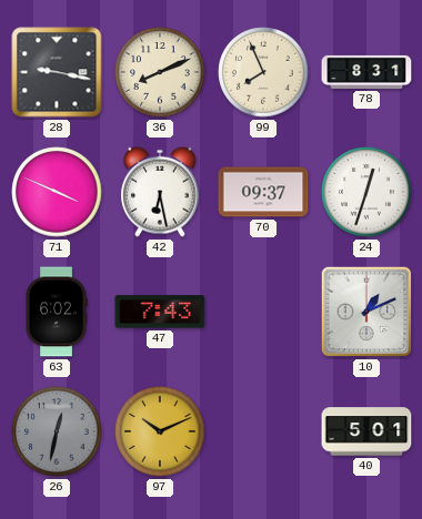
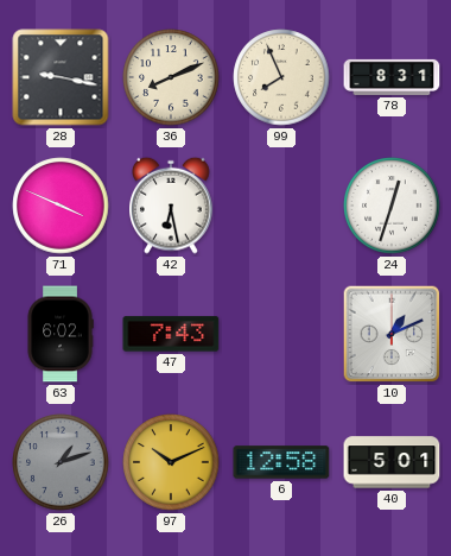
70: 09:37 -> none
26: 12:32 -> 1:12
6: none -> 12:58
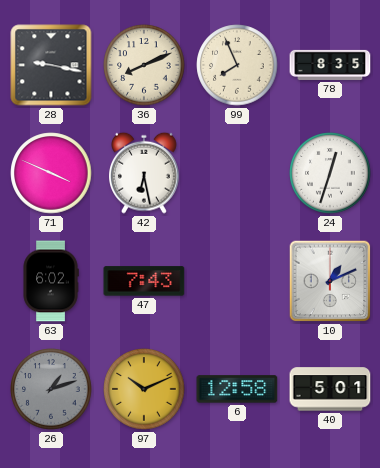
78: 8:31 -> 8:35
